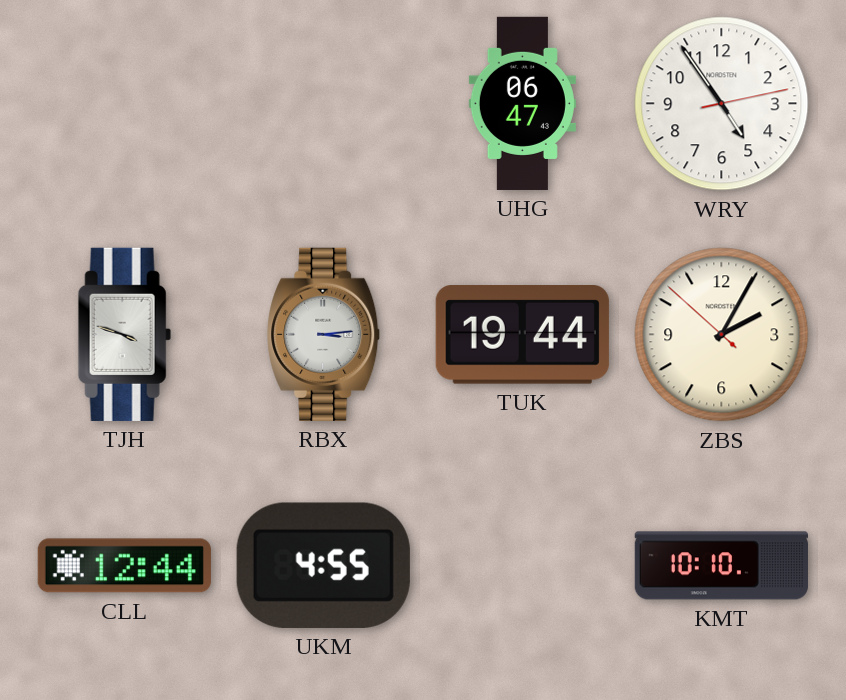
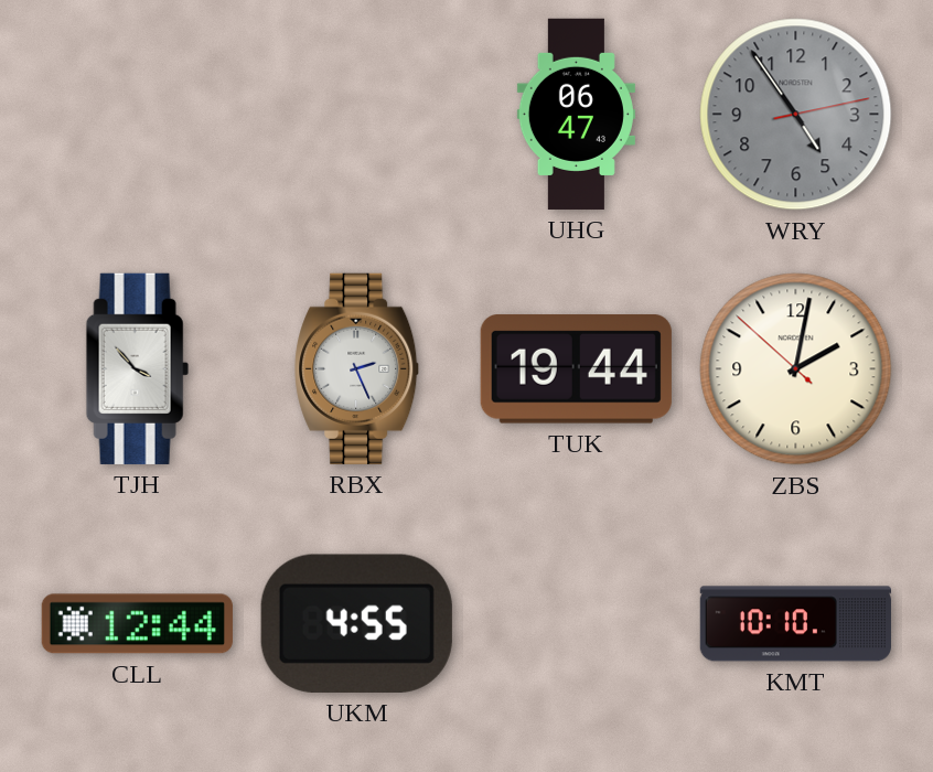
WRY dial: white -> grey
TJH: 3:48 -> 3:53
RBX: 3:14 -> 2:26
ZBS: 2:04 -> 2:01
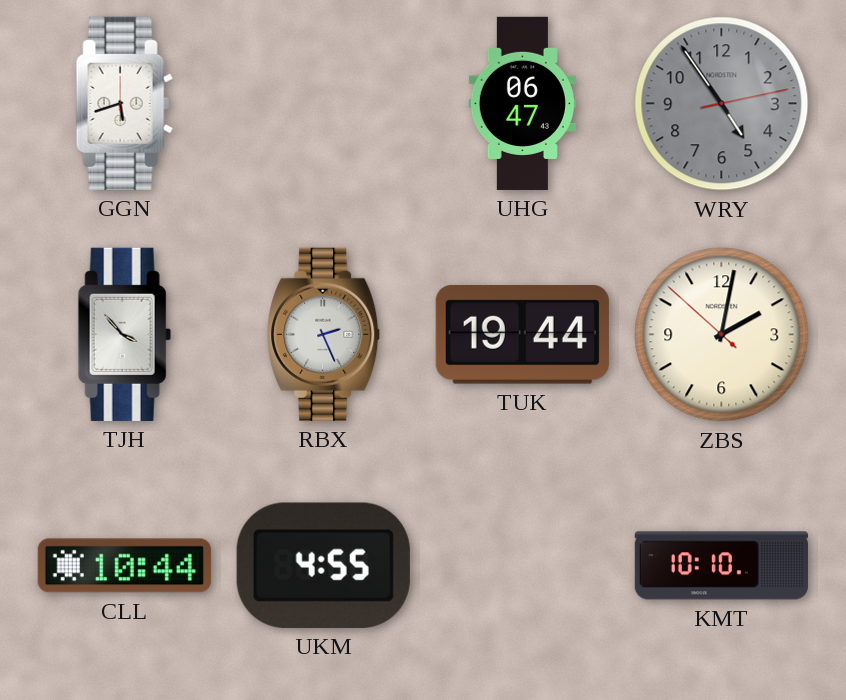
GGN: none -> 5:42
CLL: 12:44 -> 10:44
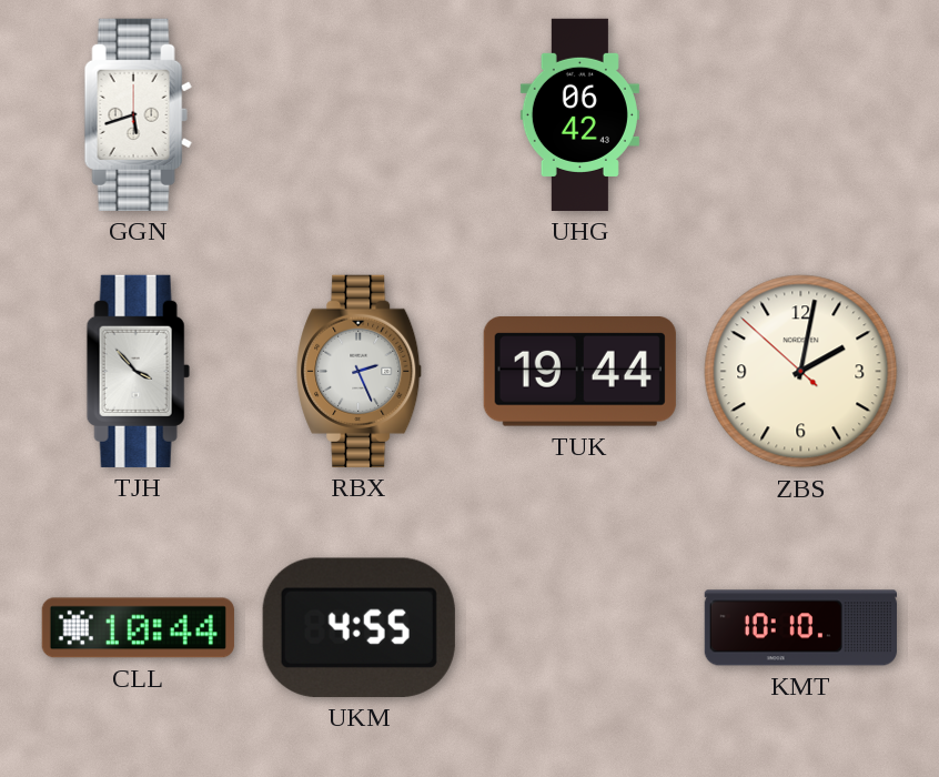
UHG: 06:47 -> 06:42
WRY: 4:54 -> none
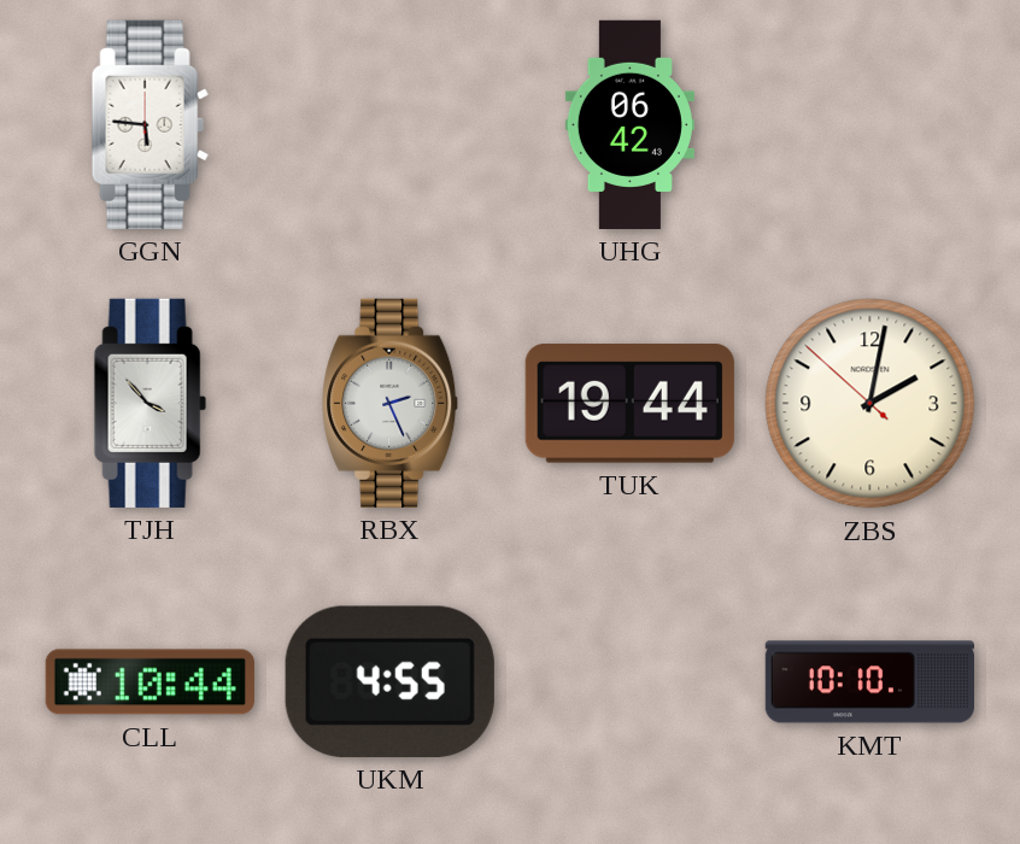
GGN: 5:42 -> 5:46
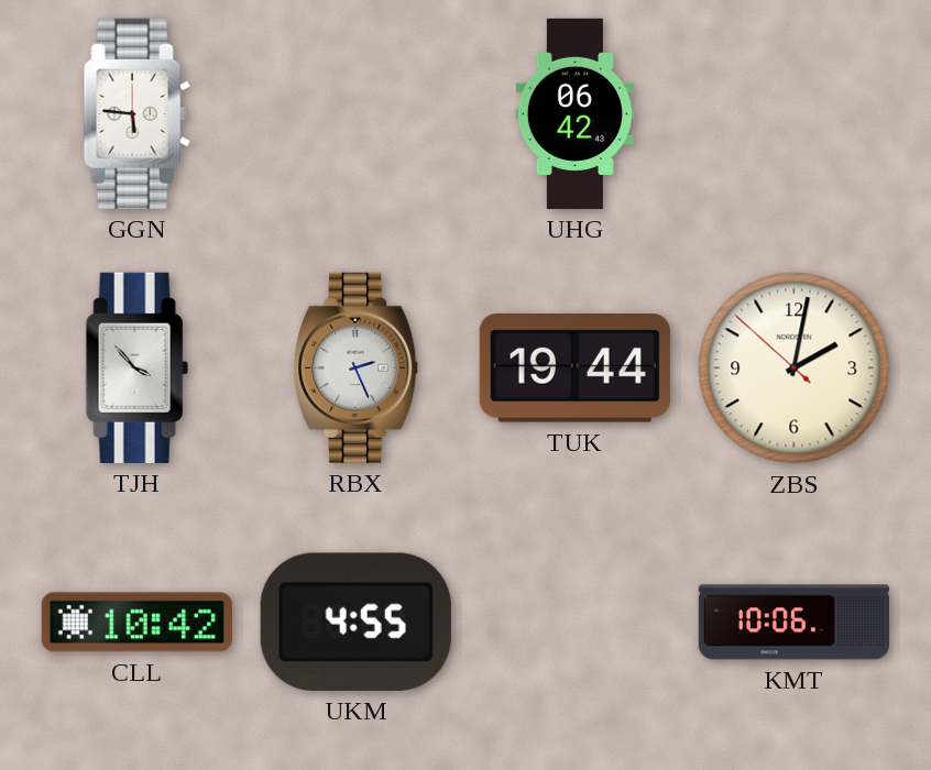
CLL: 10:44 -> 10:42
KMT: 10:10 -> 10:06
